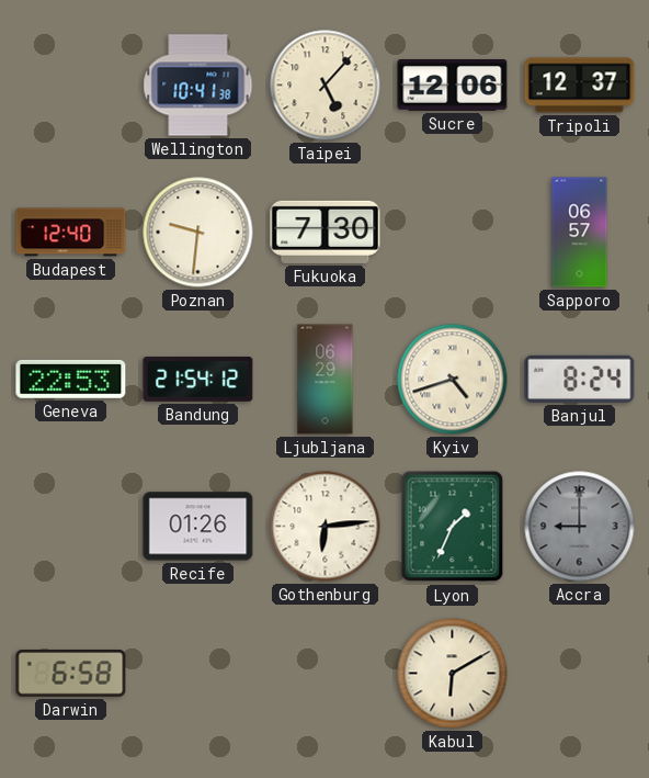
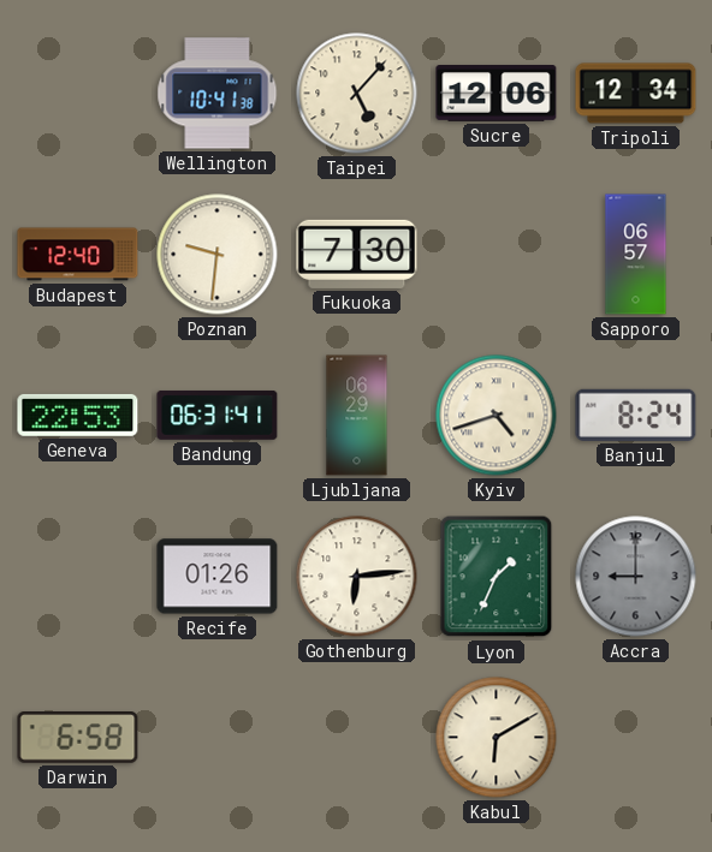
Tripoli: 12:37 -> 12:34
Bandung: 21:54 -> 06:31
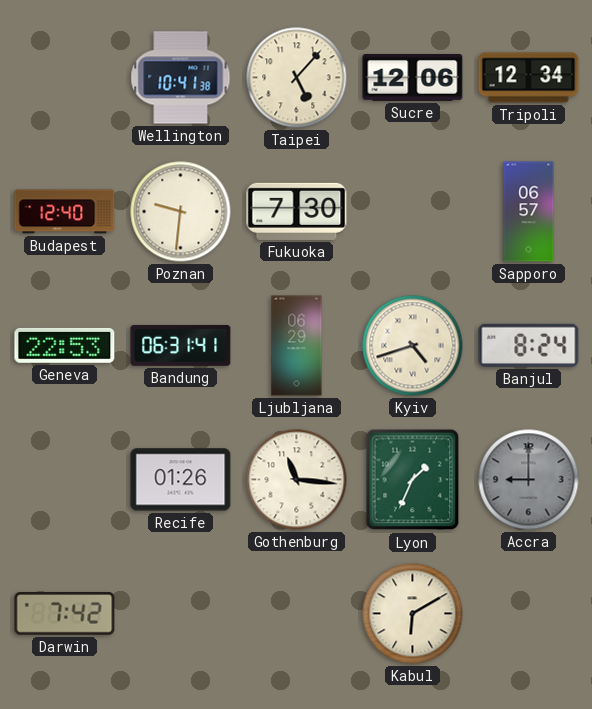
Gothenburg: 6:14 -> 11:16
Darwin: 6:58 -> 7:42
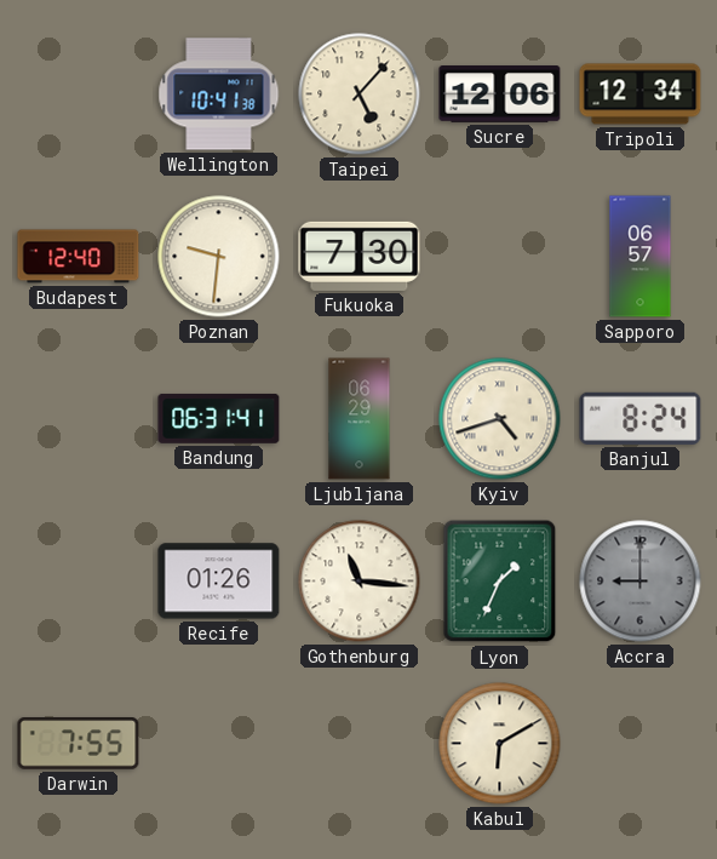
Geneva: 22:53 -> none
Darwin: 7:42 -> 7:55
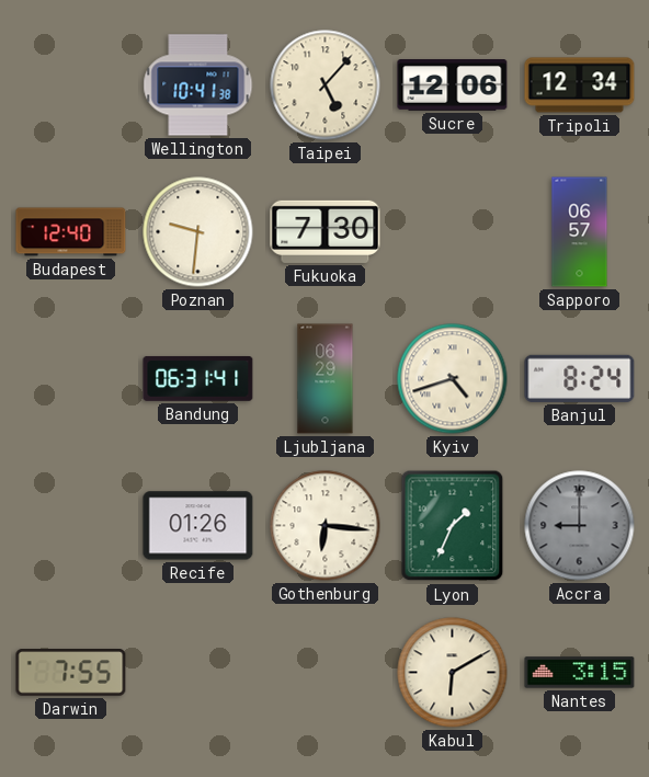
Gothenburg: 11:16 -> 6:16
Nantes: none -> 3:15
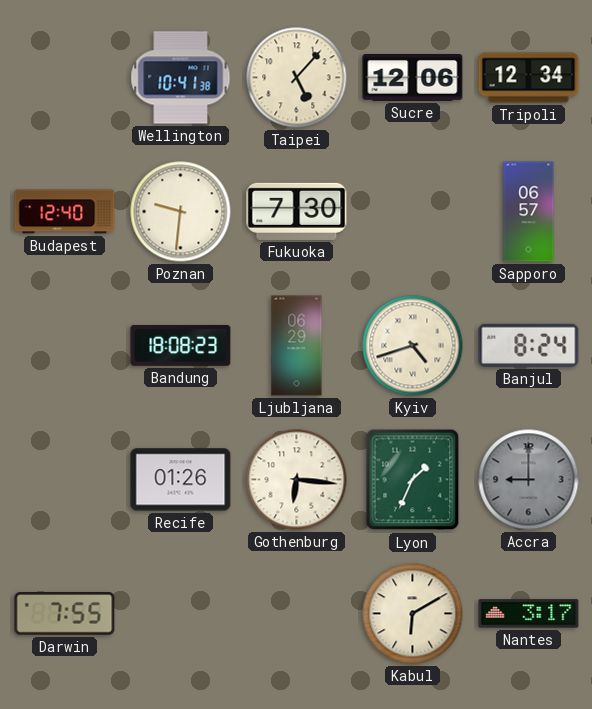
Bandung: 06:31 -> 18:08
Nantes: 3:15 -> 3:17
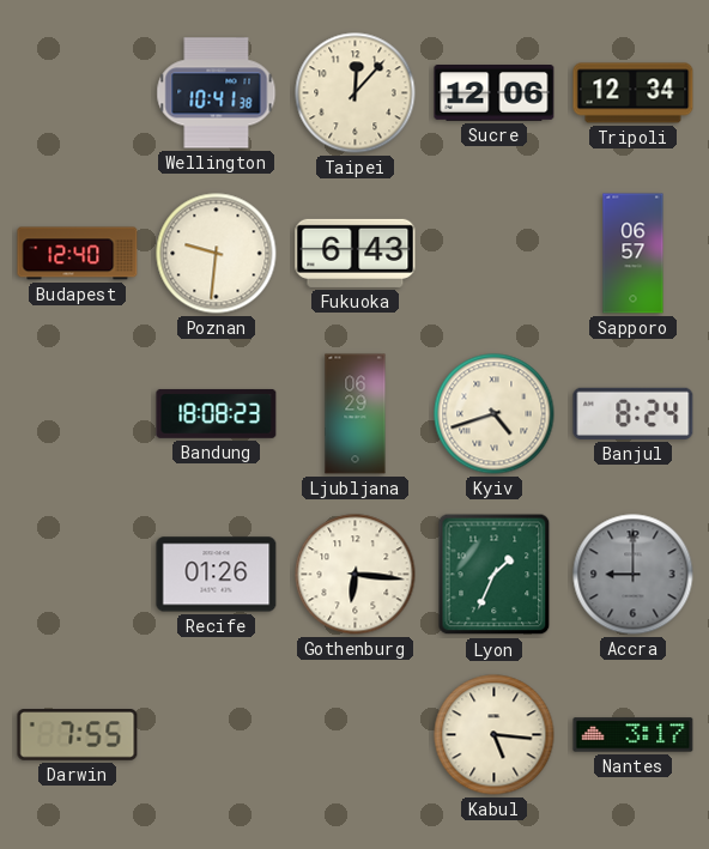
Taipei: 5:07 -> 12:07
Fukuoka: 7:30 -> 6:43
Kabul: 6:10 -> 5:16
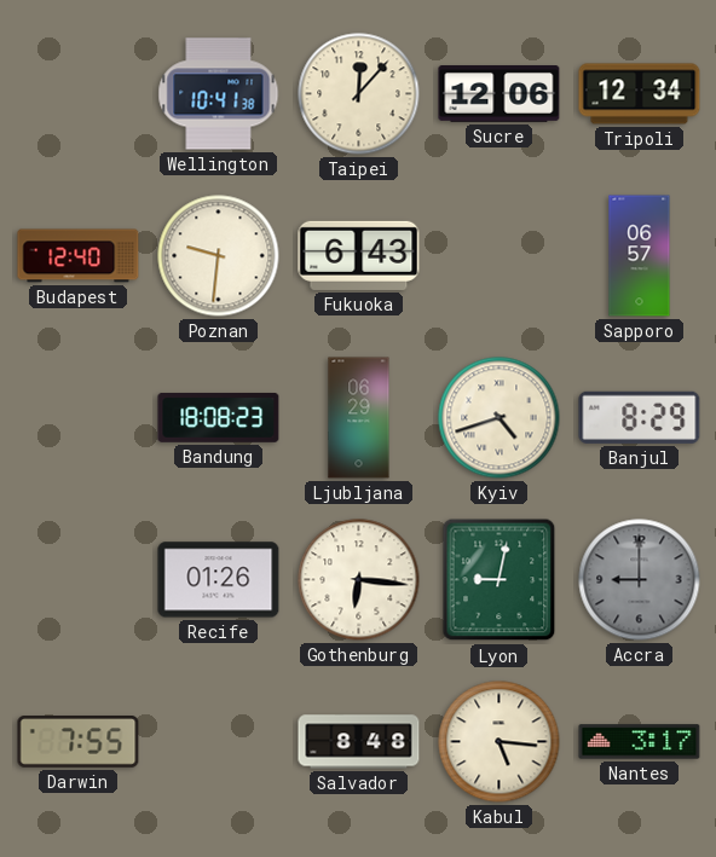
Banjul: 8:24 -> 8:29
Lyon: 1:34 -> 9:02
Salvador: none -> 8:48
